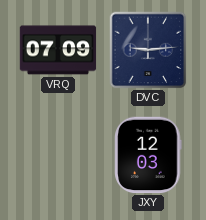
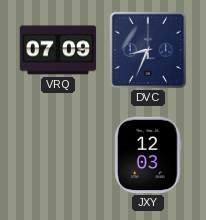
DVC: 9:14 -> 8:34
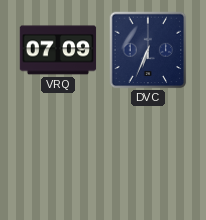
DVC: 8:34 -> 6:34
JXY: 12:03 -> none
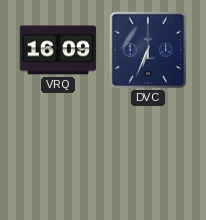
VRQ: 07:09 -> 16:09
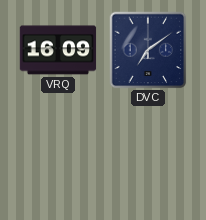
DVC: 6:34 -> 7:09
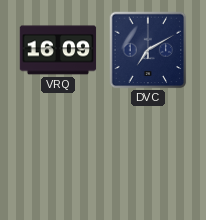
DVC: 7:09 -> 7:10
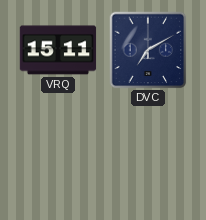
VRQ: 16:09 -> 15:11
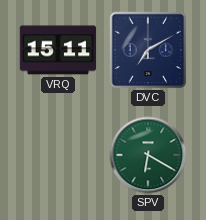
SPV: none -> 6:20
